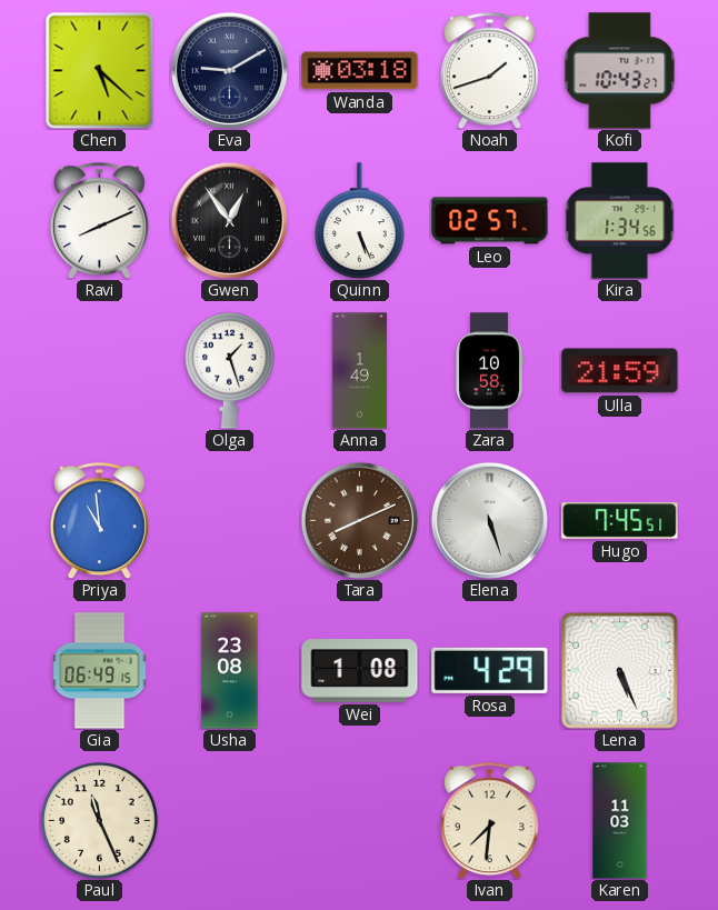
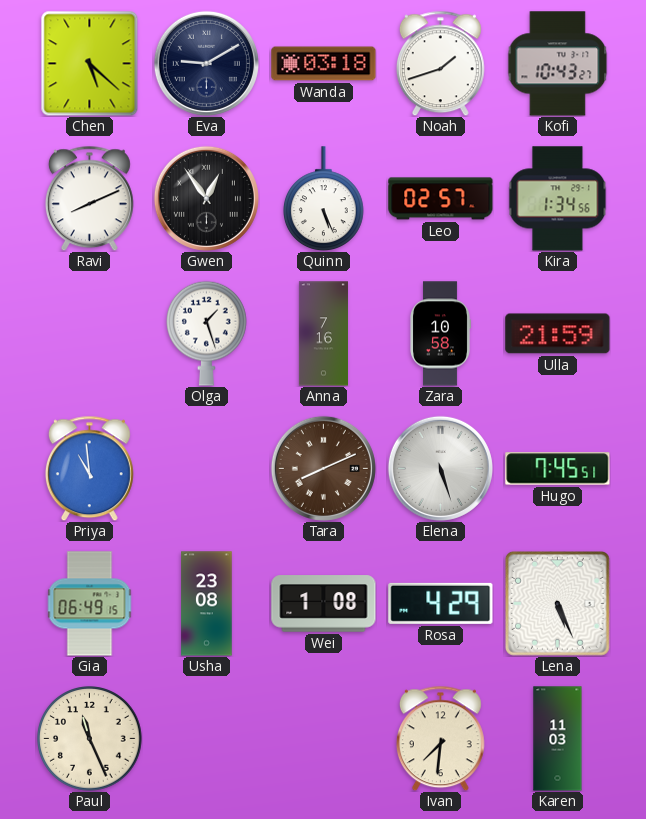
Anna: 1:49 -> 7:16
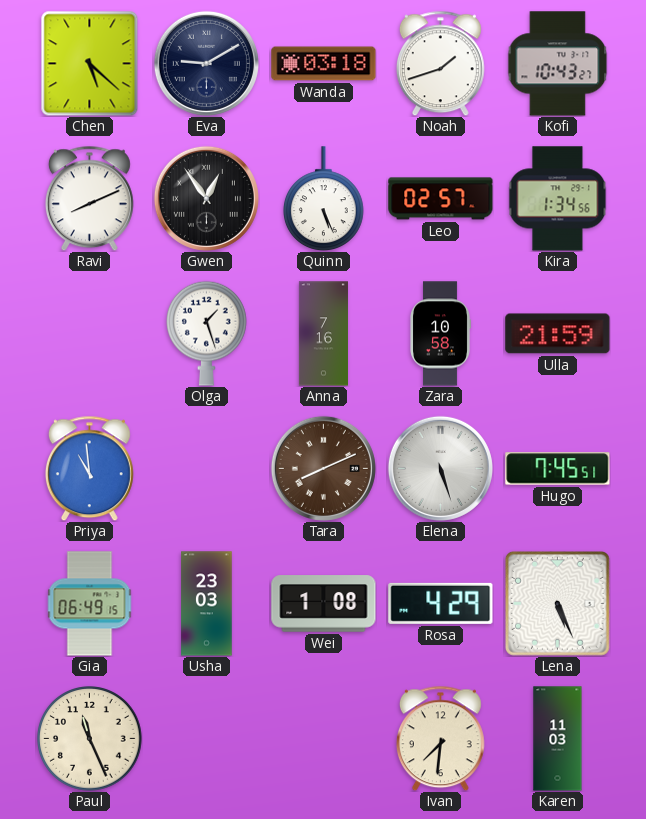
Usha: 23:08 -> 23:03
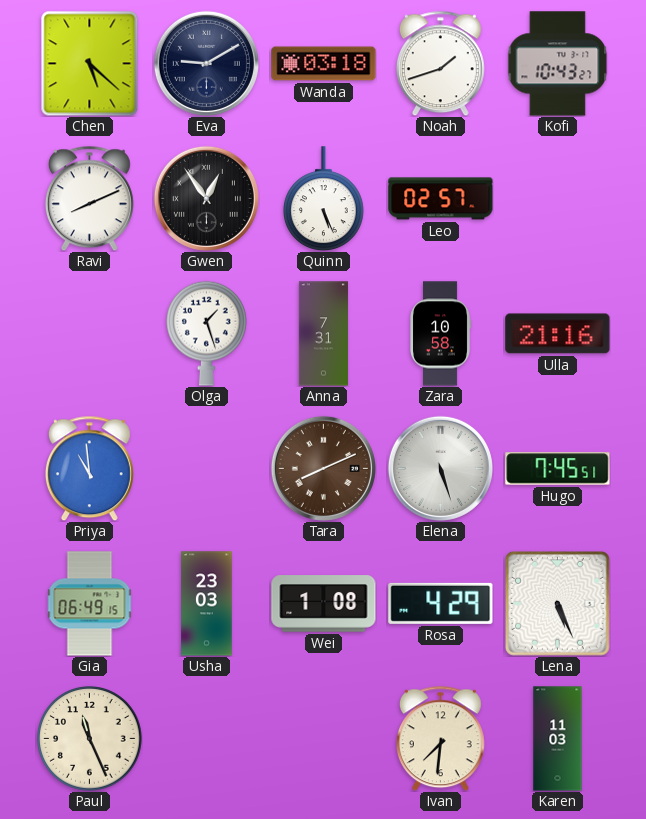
Kira: 1:34 -> none
Anna: 7:16 -> 7:31
Ulla: 21:59 -> 21:16
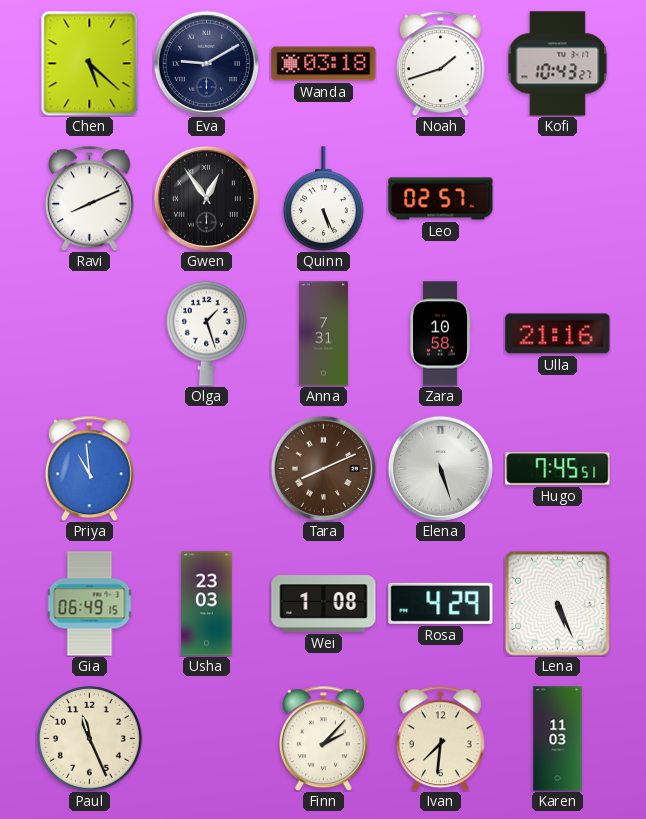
Finn: none -> 2:07
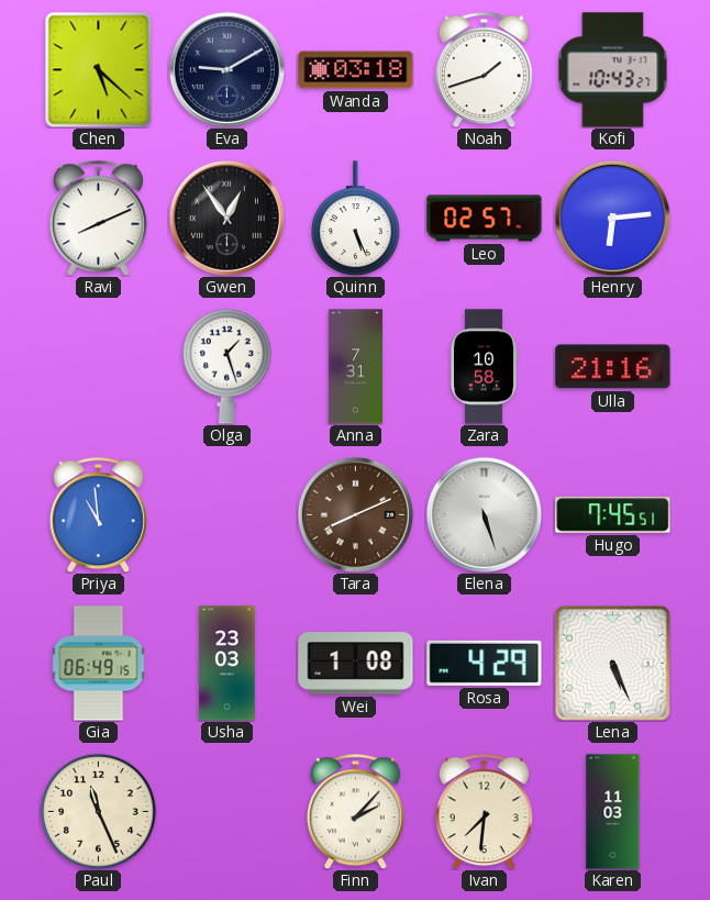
Henry: none -> 6:14
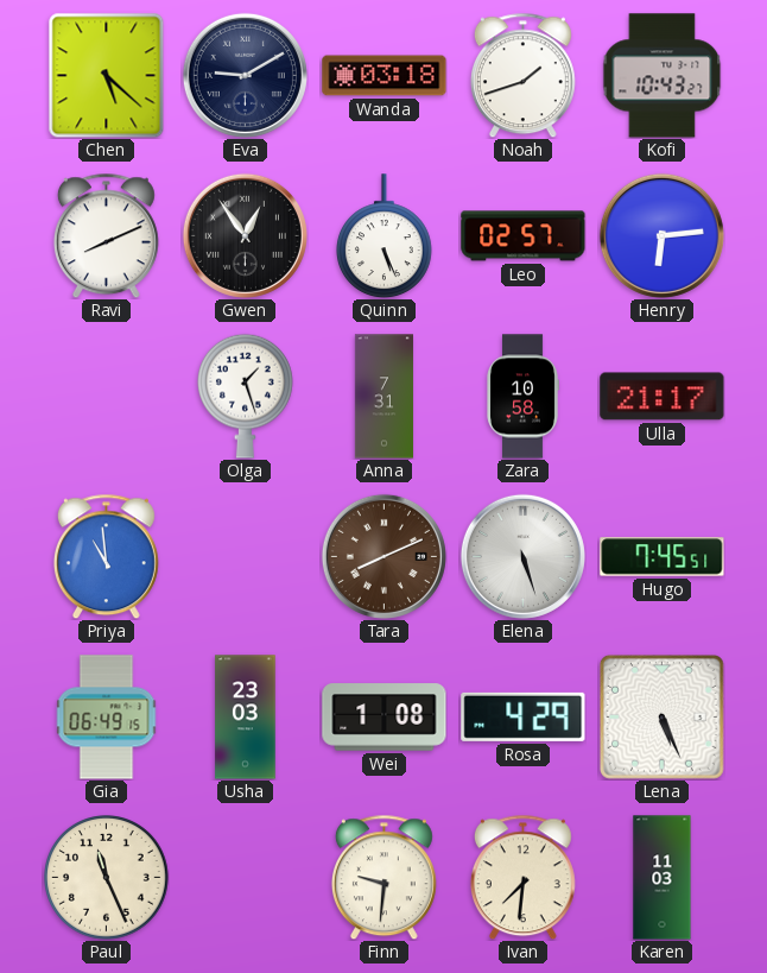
Ulla: 21:16 -> 21:17
Finn: 2:07 -> 9:31
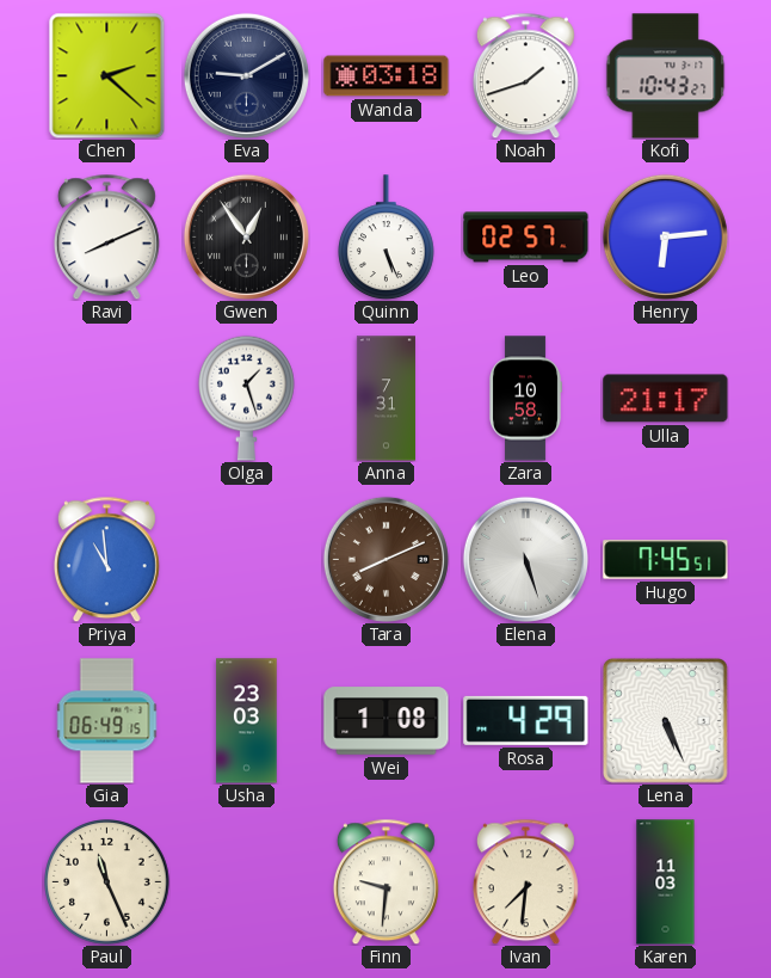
Chen: 5:22 -> 2:22
